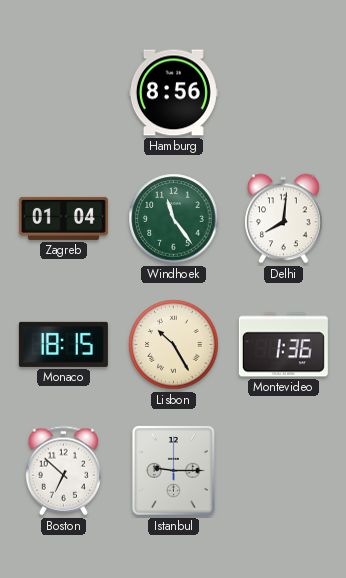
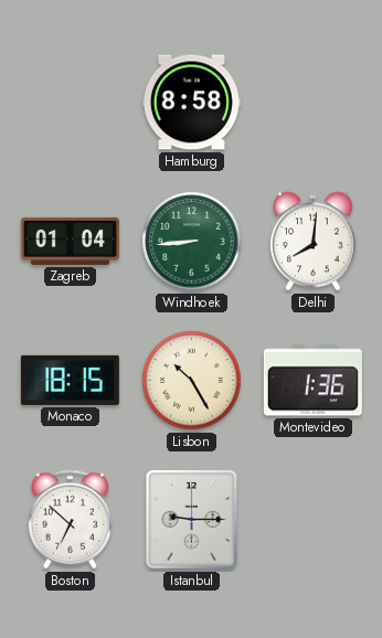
Hamburg: 8:56 -> 8:58
Windhoek: 11:24 -> 8:44
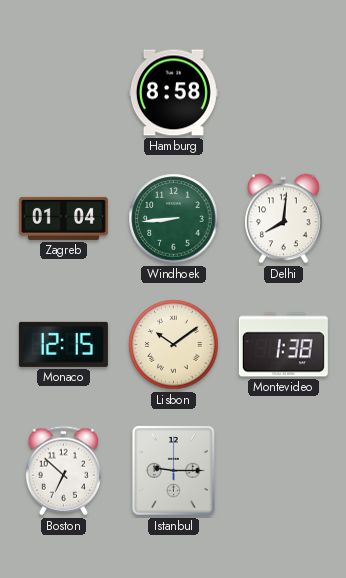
Monaco: 18:15 -> 12:15
Lisbon: 10:25 -> 10:09
Montevideo: 1:36 -> 1:38
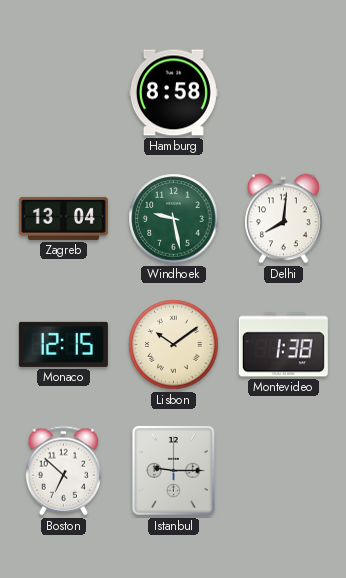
Zagreb: 01:04 -> 13:04
Windhoek: 8:44 -> 9:28
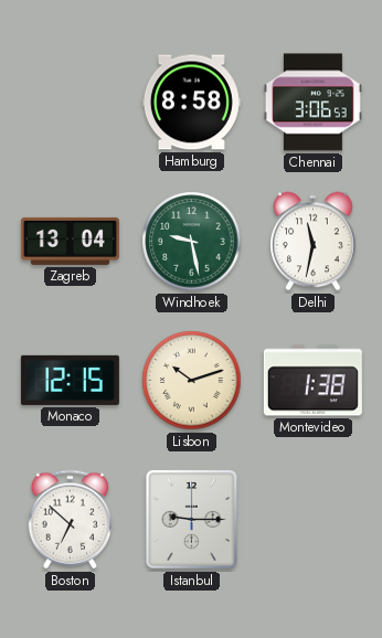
Chennai: none -> 3:06
Delhi: 8:01 -> 11:32
Lisbon: 10:09 -> 10:12
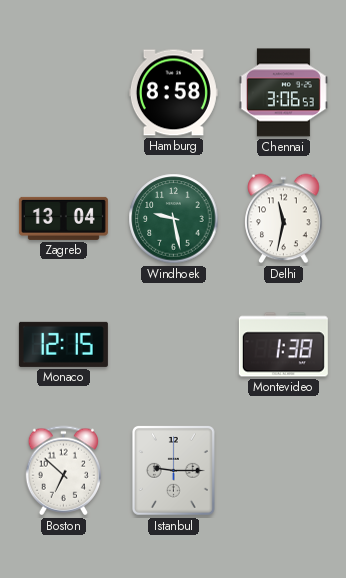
Lisbon: 10:12 -> none
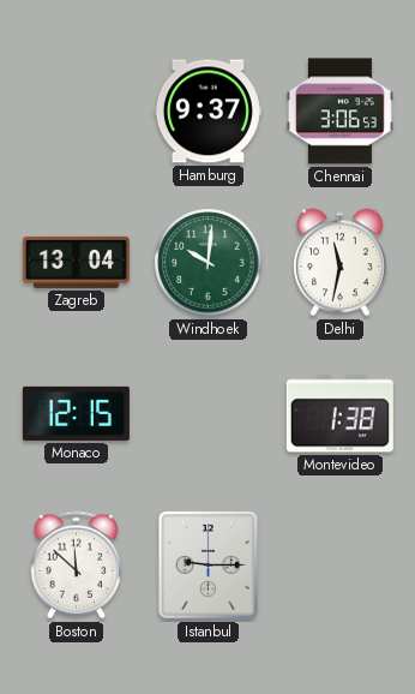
Hamburg: 8:58 -> 9:37
Windhoek: 9:28 -> 10:01
Boston: 6:52 -> 11:52
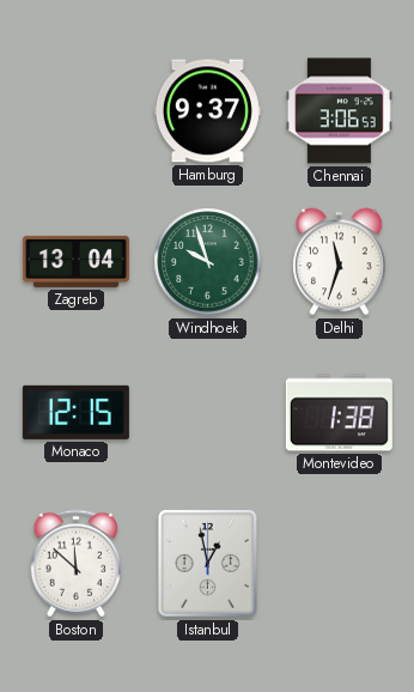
Windhoek: 10:01 -> 9:57
Delhi: 11:32 -> 11:33
Istanbul: 9:15 -> 12:58
